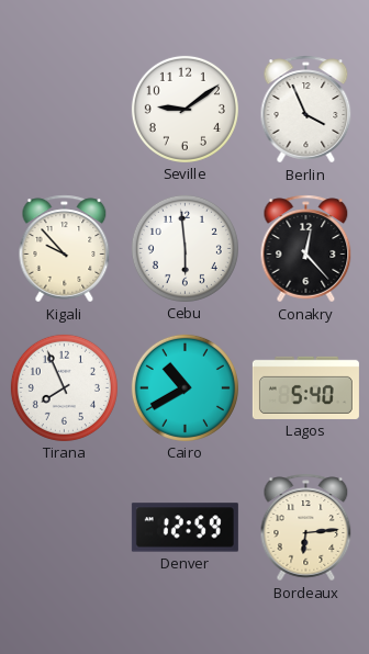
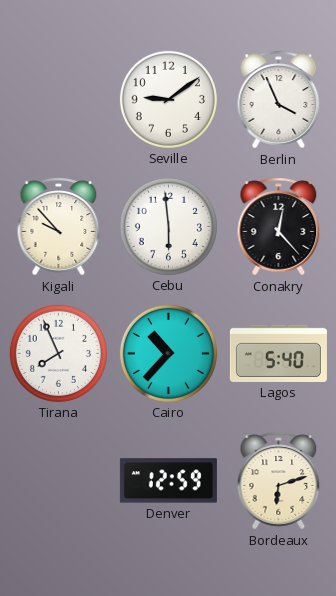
Cairo: 10:40 -> 10:37
Bordeaux: 6:14 -> 6:12
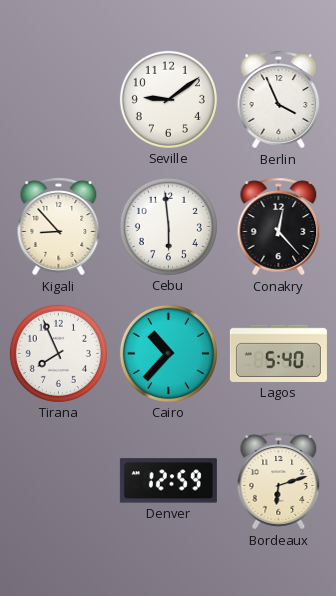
Kigali: 9:53 -> 8:53
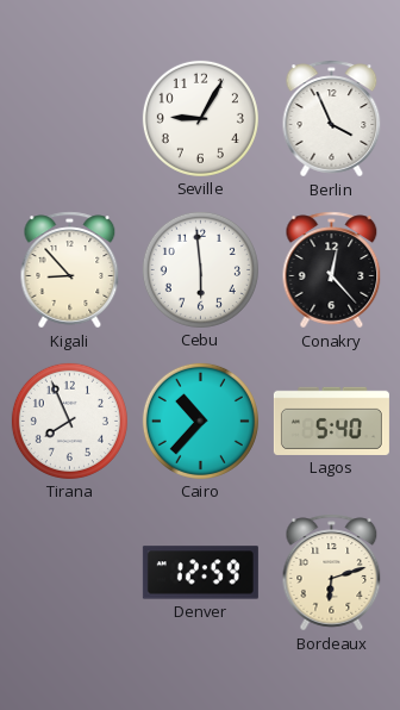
Seville: 9:09 -> 9:05
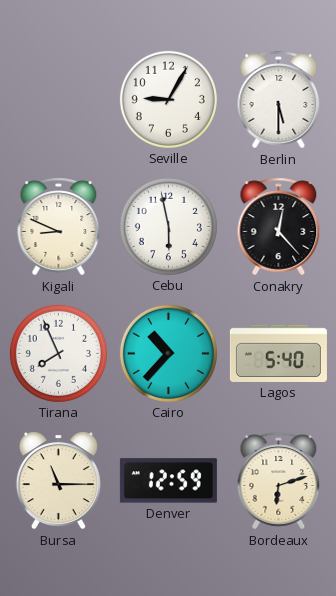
Berlin: 3:56 -> 5:30
Kigali: 8:53 -> 8:49
Cebu: 5:59 -> 5:58
Bursa: none -> 11:15
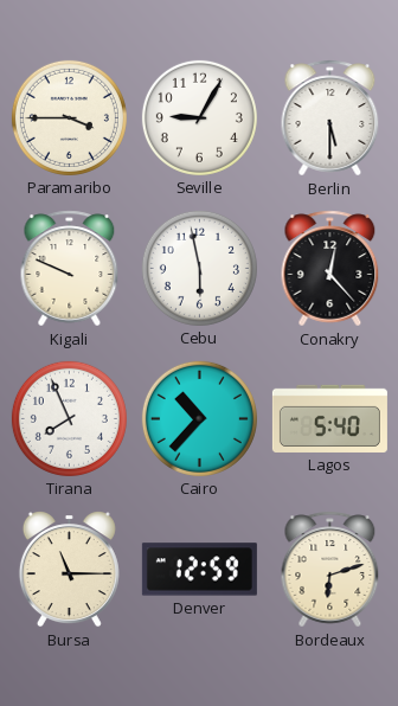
Paramaribo: none -> 3:45
Kigali: 8:49 -> 9:49
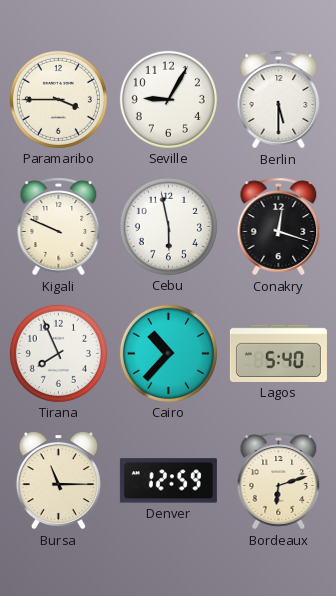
Conakry: 12:23 -> 12:18
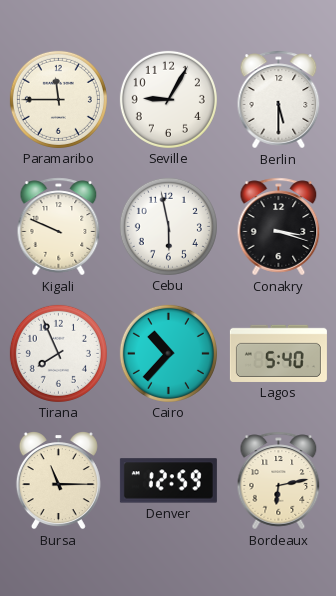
Paramaribo: 3:45 -> 11:45
Conakry: 12:18 -> 3:18
Bordeaux: 6:12 -> 6:13
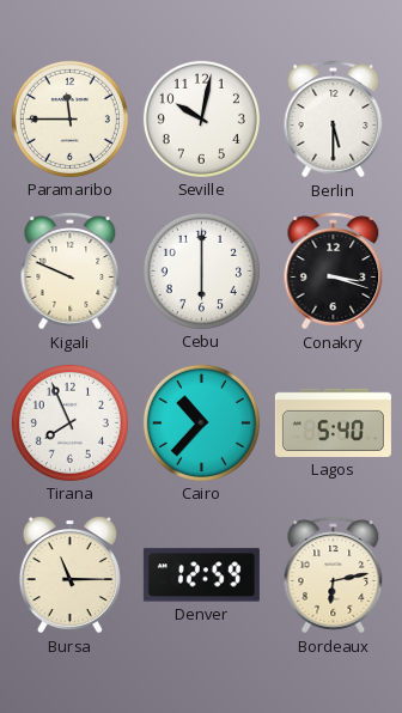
Seville: 9:05 -> 10:02
Cebu: 5:58 -> 6:00
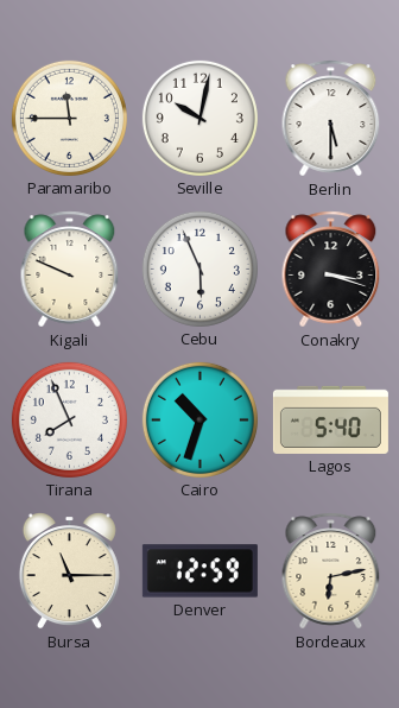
Cebu: 6:00 -> 5:56
Cairo: 10:37 -> 10:33
